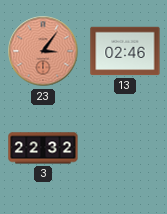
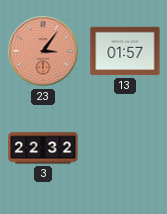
13: 02:46 -> 01:57
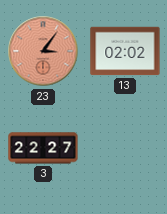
13: 01:57 -> 02:02
3: 22:32 -> 22:27
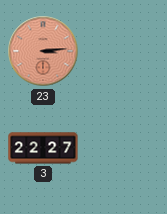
23: 3:06 -> 3:14
13: 02:02 -> none
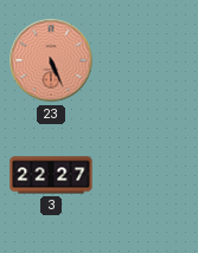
23: 3:14 -> 5:26
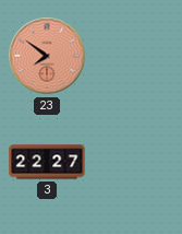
23: 5:26 -> 7:51
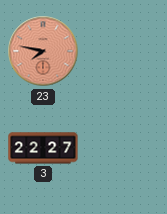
23: 7:51 -> 7:47
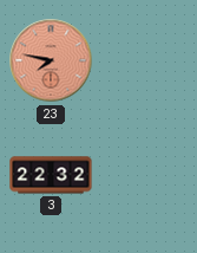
3: 22:27 -> 22:32
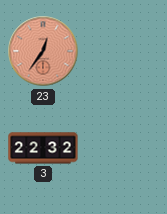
23: 7:47 -> 12:36
